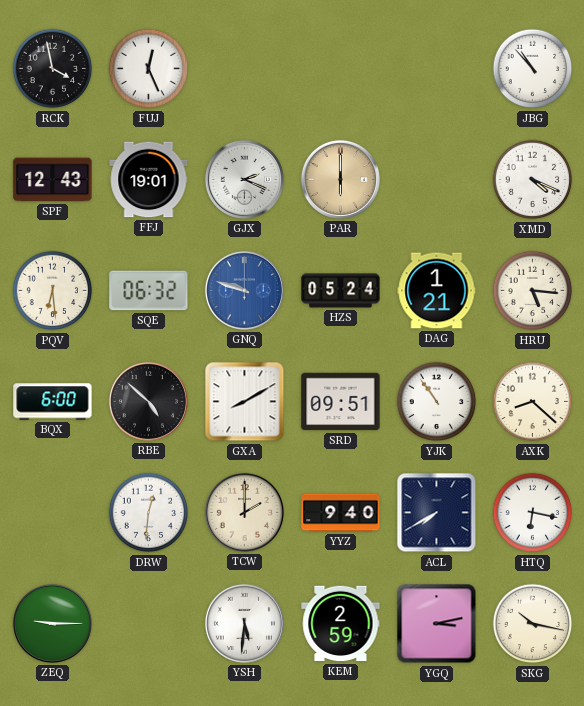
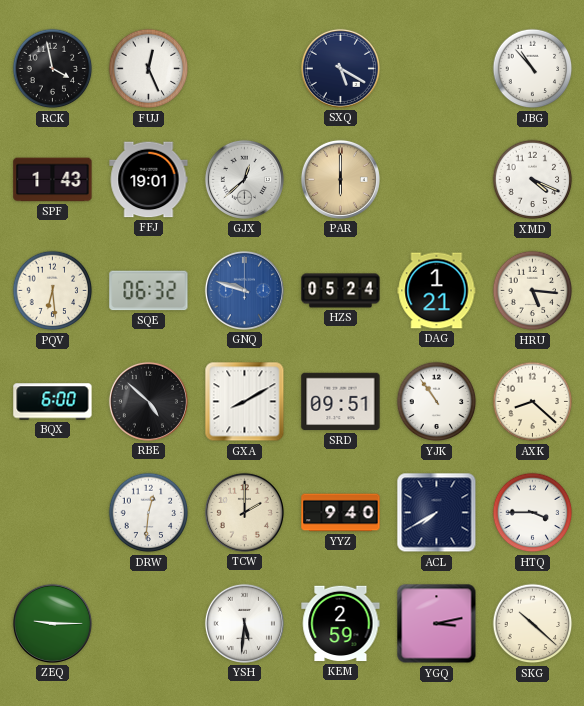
SXQ: none -> 5:20
SPF: 12:43 -> 1:43
GJX: 2:19 -> 12:38
HTQ: 6:17 -> 3:45
SKG: 10:17 -> 10:22
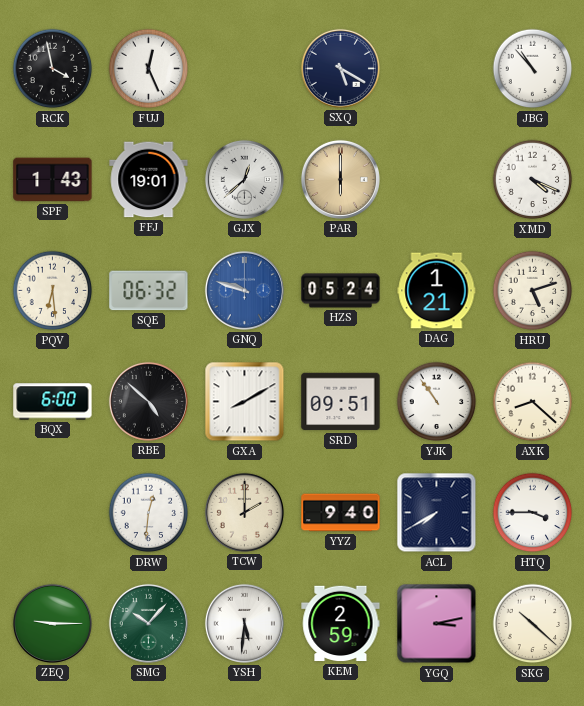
HRU: 5:16 -> 5:12
SMG: none -> 10:07
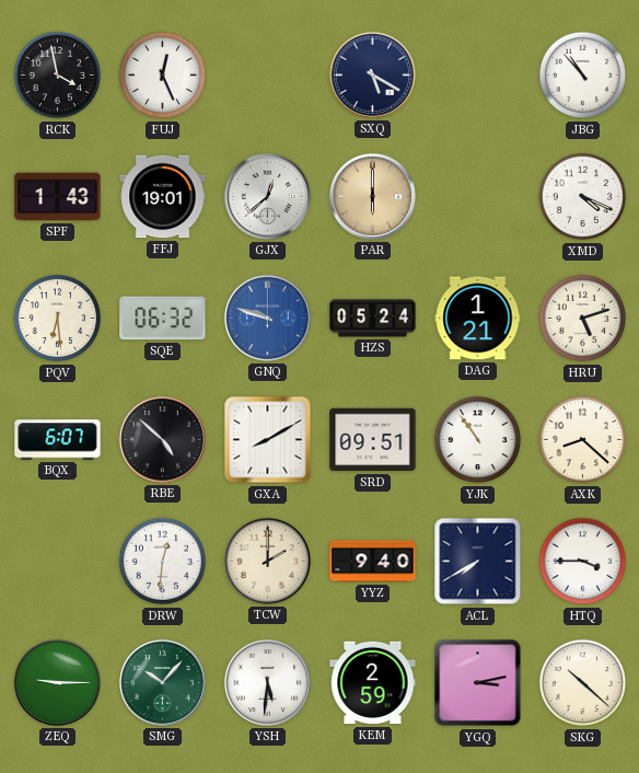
BQX: 6:00 -> 6:07
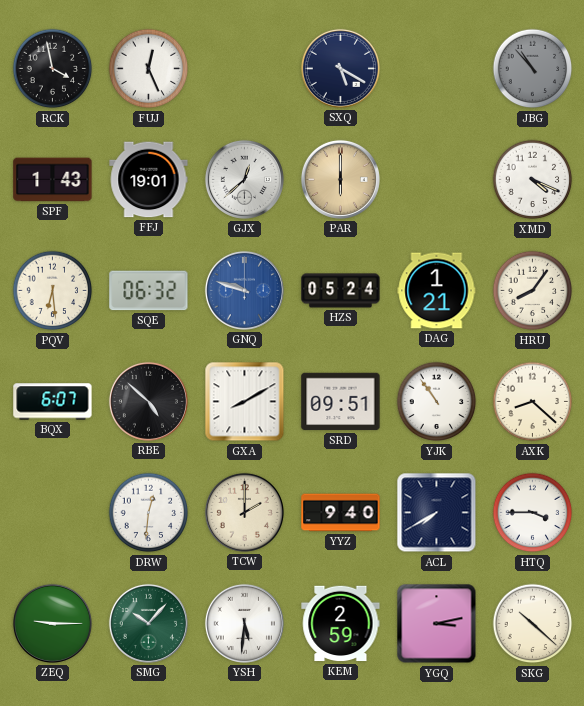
JBG dial: white -> grey
HRU: 5:12 -> 8:06
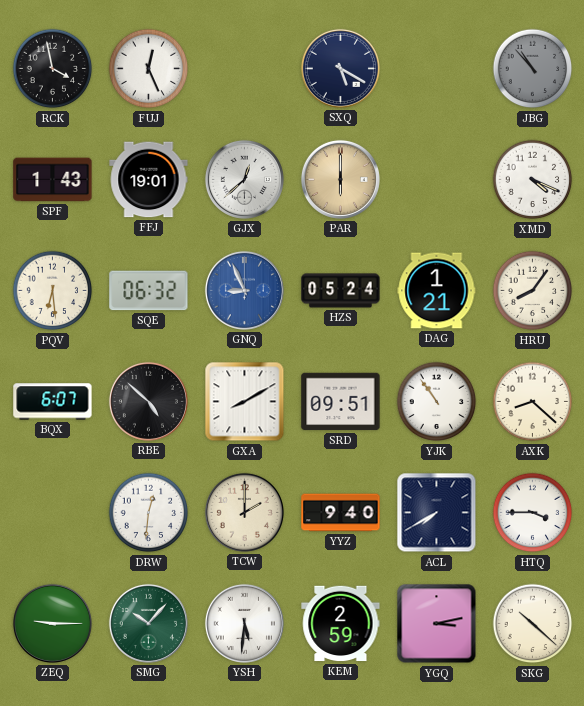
GNQ: 9:48 -> 8:56
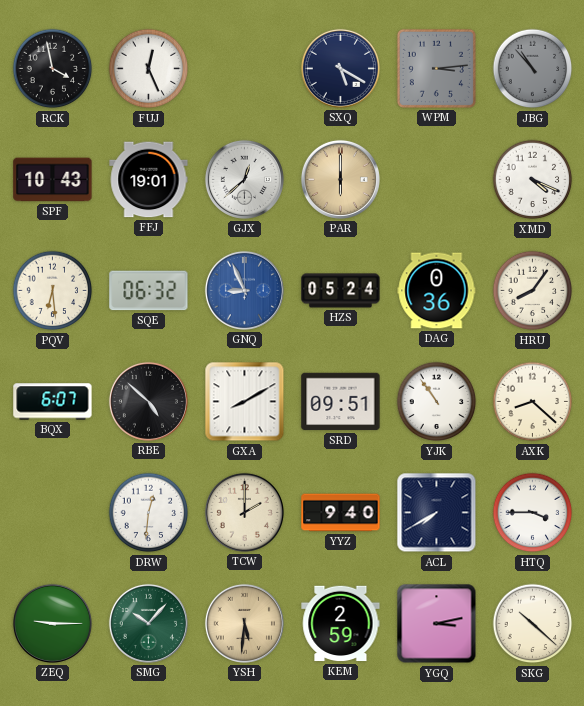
WPM: none -> 3:14
SPF: 1:43 -> 10:43
DAG: 1:21 -> 0:36
YSH dial: white -> champagne
